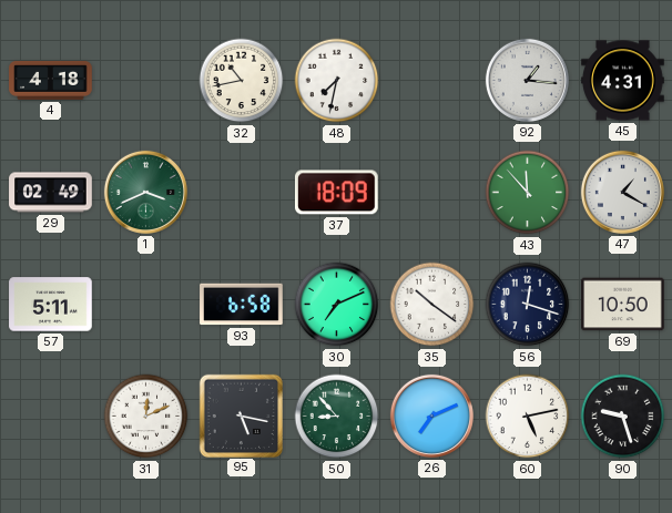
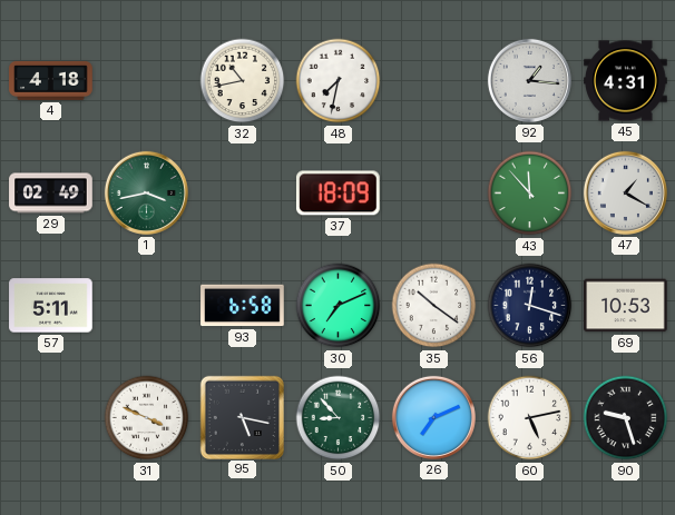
1: 3:41 -> 3:43
69: 10:50 -> 10:53
31: 12:11 -> 3:49
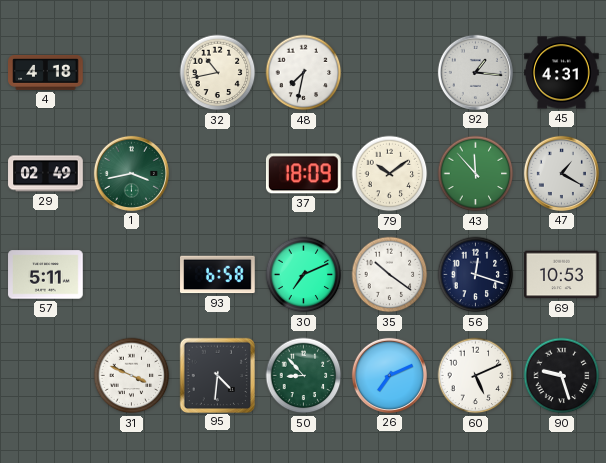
79: none -> 10:09
95: 5:17 -> 4:31
60: 5:13 -> 5:11
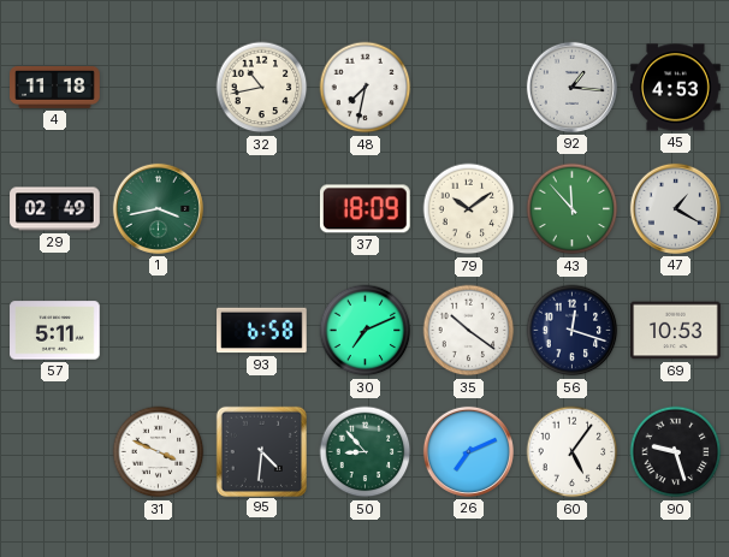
4: 4:18 -> 11:18
45: 4:31 -> 4:53
60: 5:11 -> 5:06
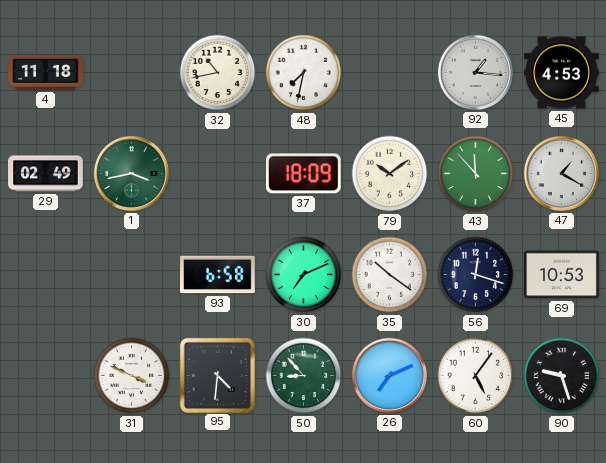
57: 5:11 -> none
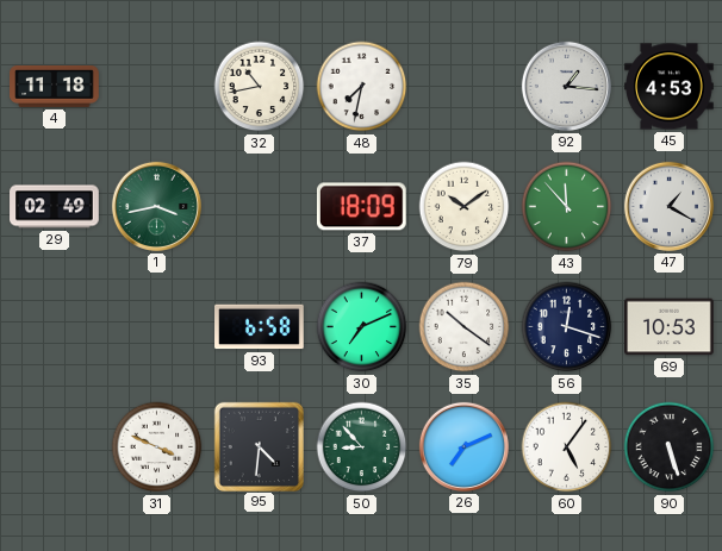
90: 9:27 -> 5:27
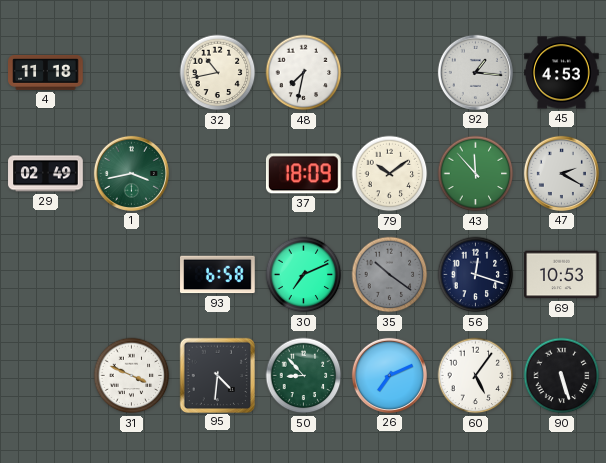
47: 1:20 -> 2:20
35 dial: white -> grey
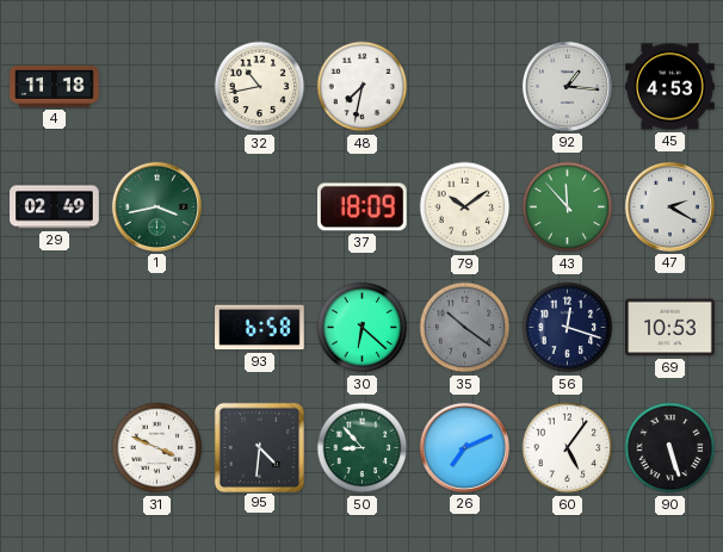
30: 7:11 -> 6:22
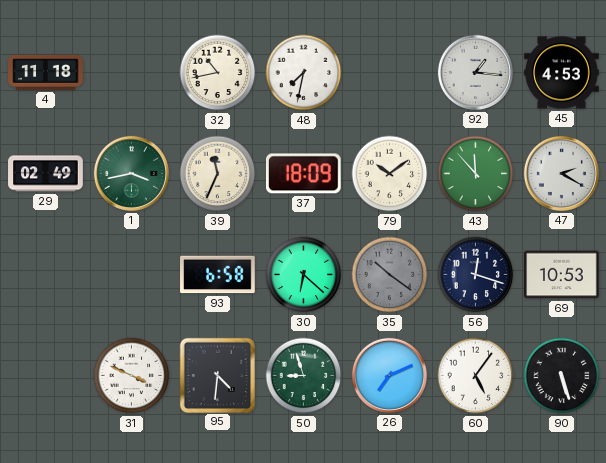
39: none -> 11:34
50: 8:53 -> 8:57
